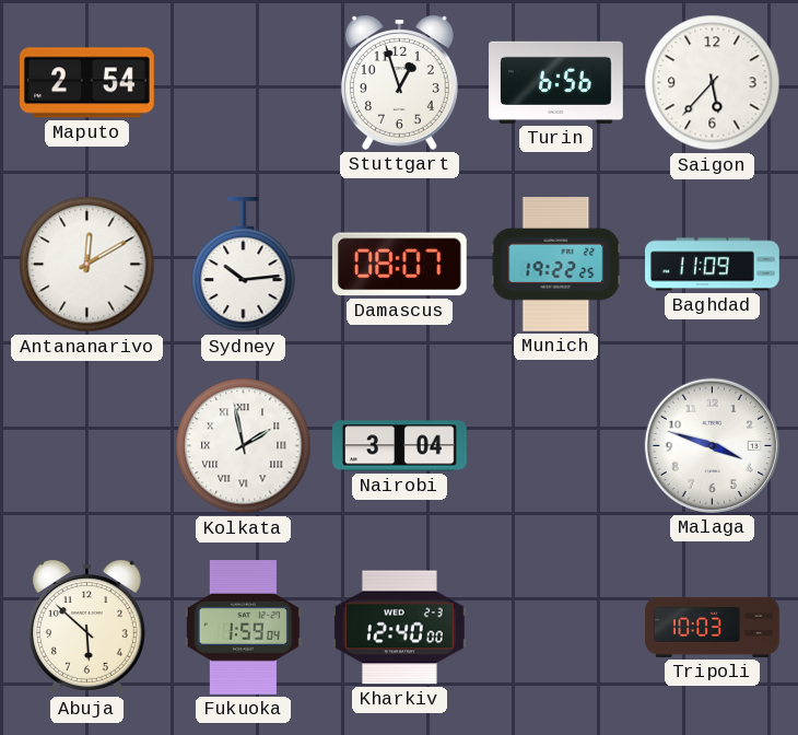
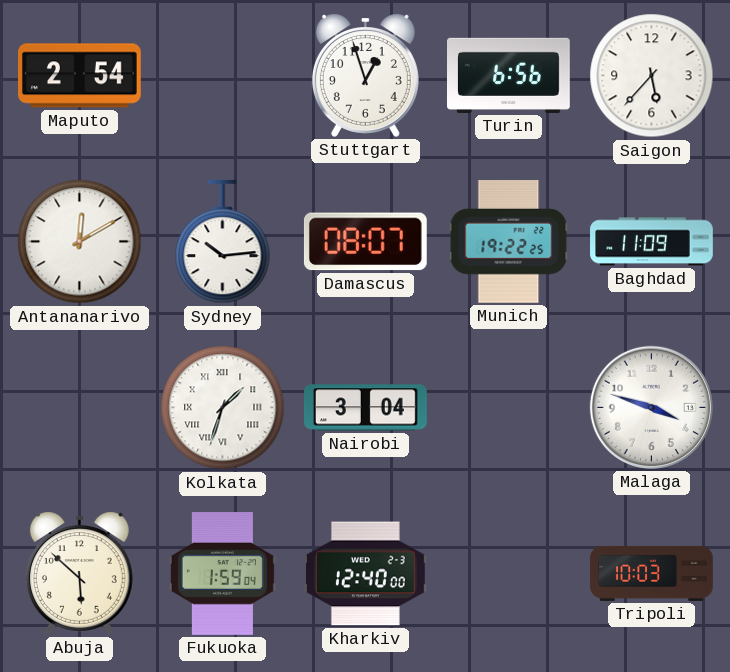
Kolkata: 1:58 -> 1:33
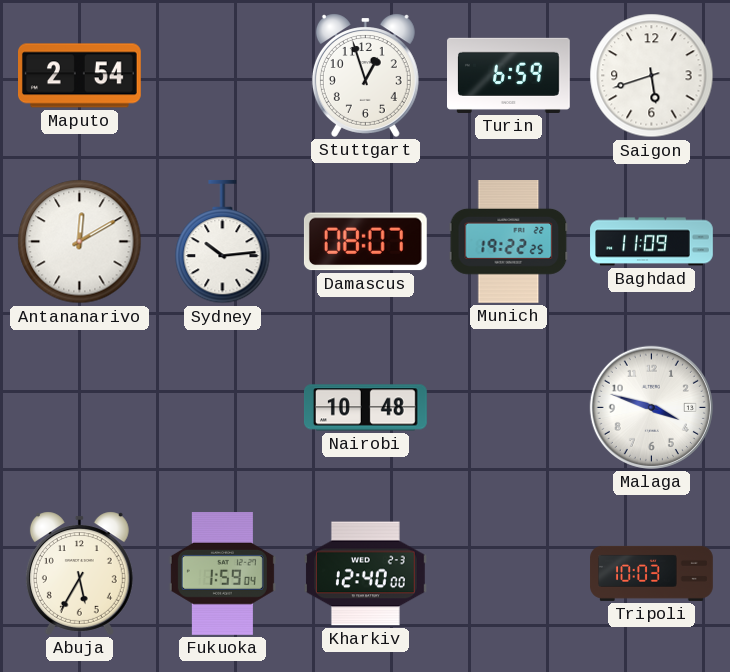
Turin: 6:56 -> 6:59
Saigon: 5:37 -> 5:42
Kolkata: 1:33 -> none
Nairobi: 3:04 -> 10:48
Abuja: 5:52 -> 5:35
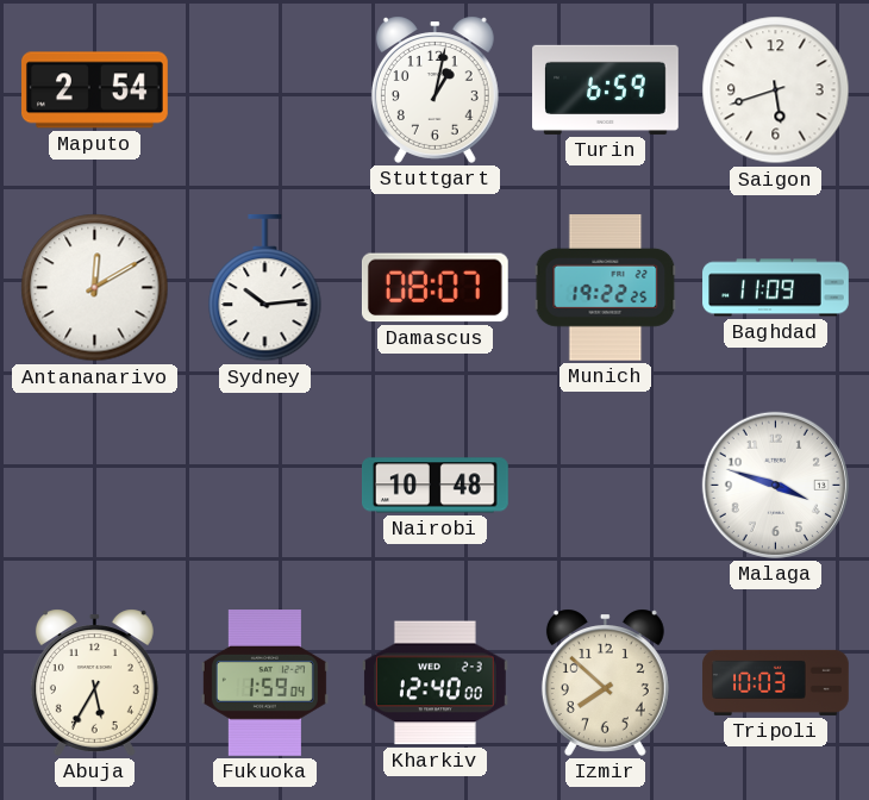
Stuttgart: 12:57 -> 1:02
Izmir: none -> 7:52
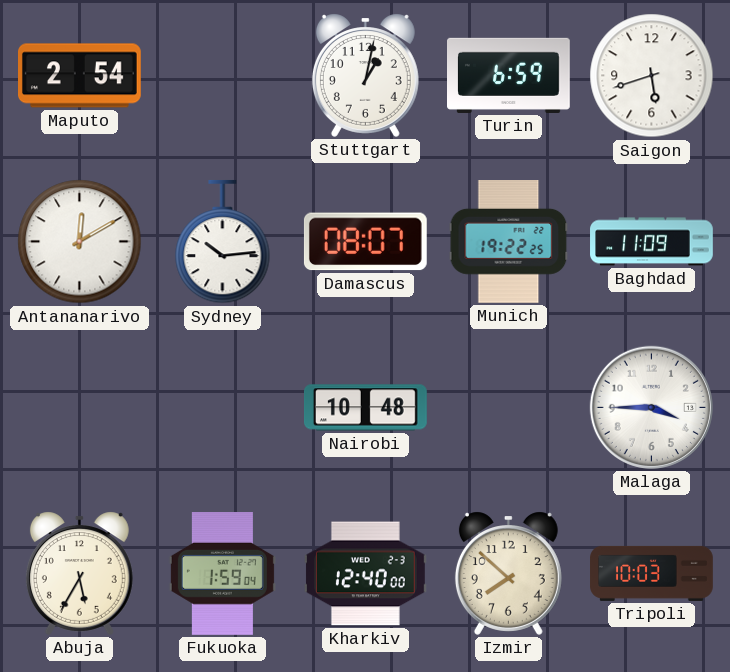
Malaga: 3:48 -> 3:45
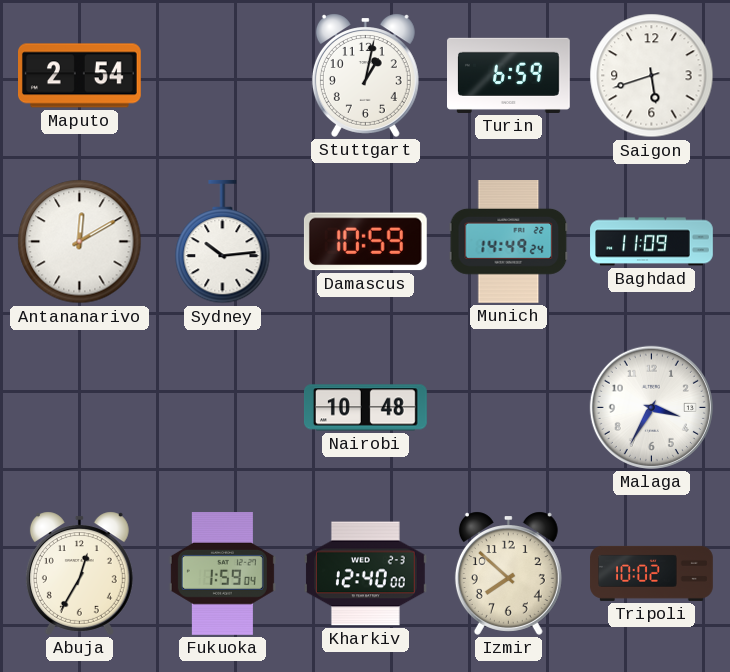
Damascus: 08:07 -> 10:59
Munich: 19:22 -> 14:49
Malaga: 3:45 -> 3:35
Abuja: 5:35 -> 12:35
Tripoli: 10:03 -> 10:02
